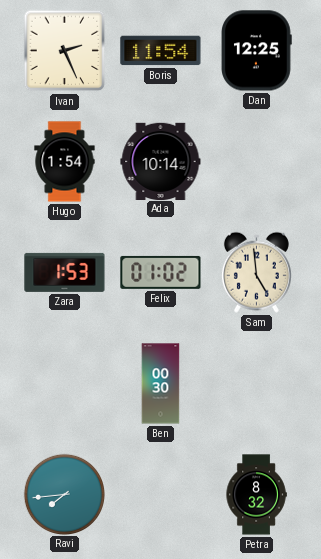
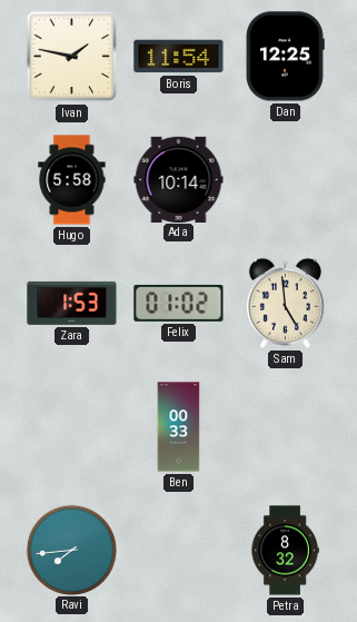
Ivan: 2:26 -> 1:47
Hugo: 1:54 -> 5:58
Ben: 00:30 -> 00:33
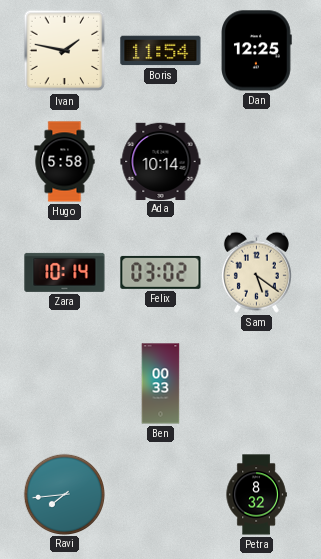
Zara: 1:53 -> 10:14
Felix: 01:02 -> 03:02
Sam: 4:59 -> 5:21
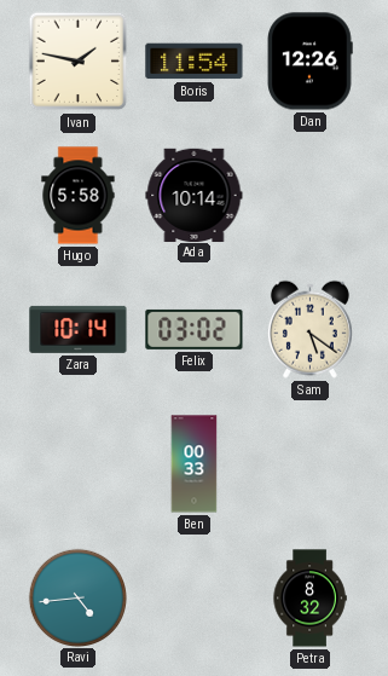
Dan: 12:25 -> 12:26
Ravi: 7:44 -> 4:44
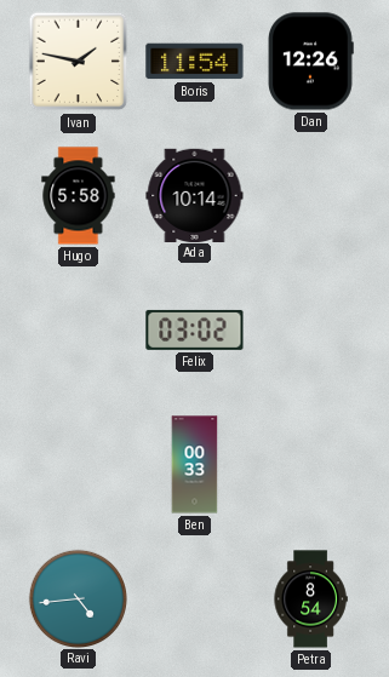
Zara: 10:14 -> none
Sam: 5:21 -> none
Petra: 8:32 -> 8:54
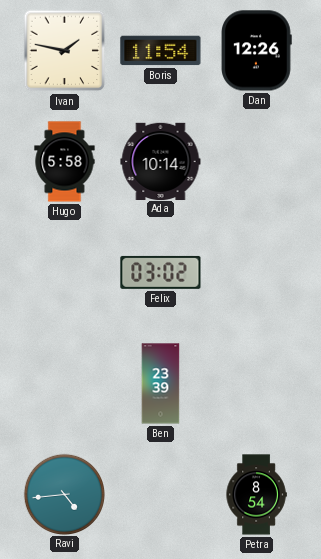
Ben: 00:33 -> 23:39
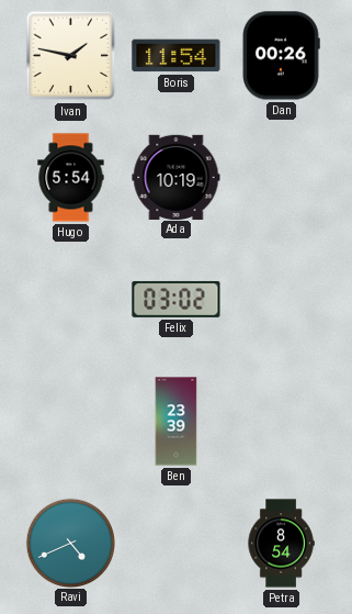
Dan: 12:26 -> 00:26
Hugo: 5:58 -> 5:54
Ada: 10:14 -> 10:19
Ravi: 4:44 -> 4:41
